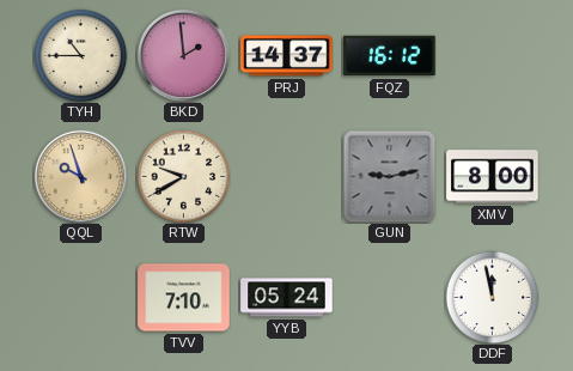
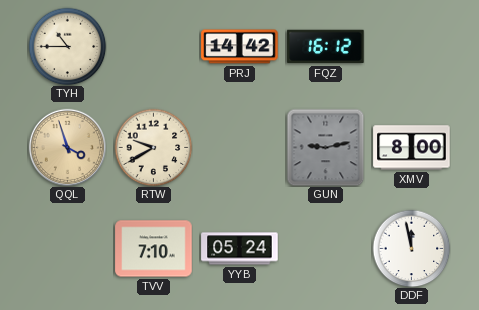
BKD: 1:59 -> none
PRJ: 14:37 -> 14:42
QQL: 9:57 -> 3:57
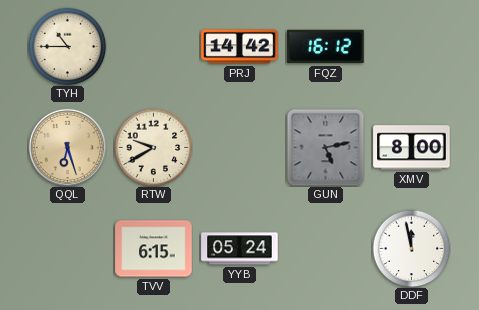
QQL: 3:57 -> 6:27
GUN: 9:13 -> 5:13
TVV: 7:10 -> 6:15
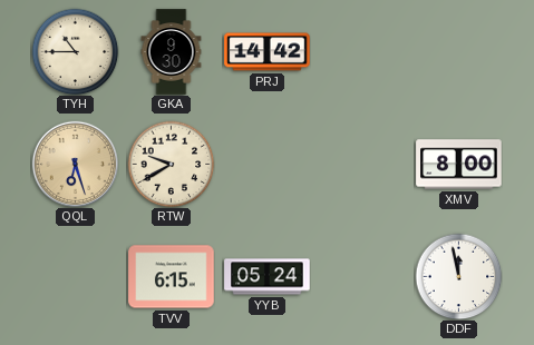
GKA: none -> 9:30
FQZ: 16:12 -> none
GUN: 5:13 -> none
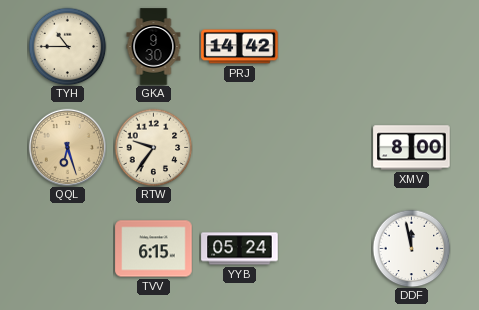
RTW: 9:40 -> 9:36
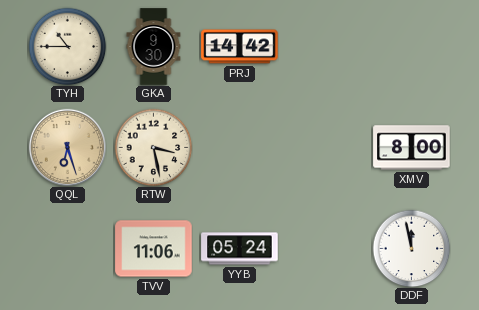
RTW: 9:36 -> 3:28
TVV: 6:15 -> 11:06
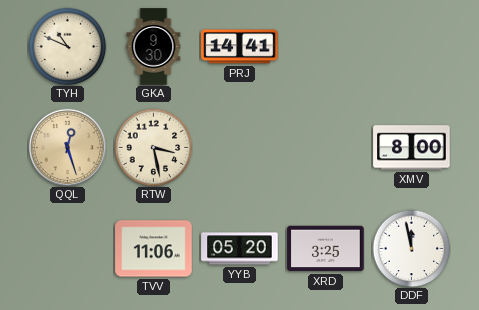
TYH: 10:45 -> 10:49
PRJ: 14:42 -> 14:41
QQL: 6:27 -> 12:27
YYB: 05:24 -> 05:20
XRD: none -> 3:25
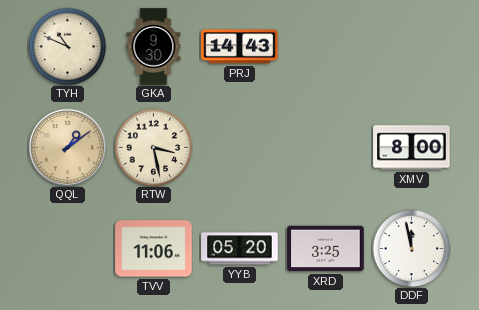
PRJ: 14:41 -> 14:43
QQL: 12:27 -> 1:09
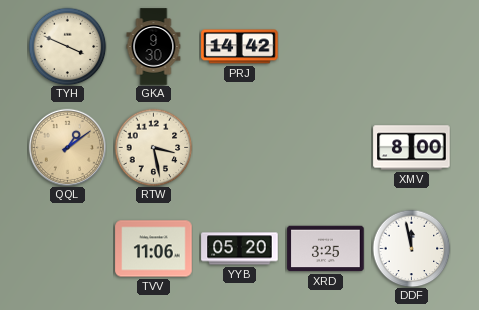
TYH: 10:49 -> 3:49
PRJ: 14:43 -> 14:42
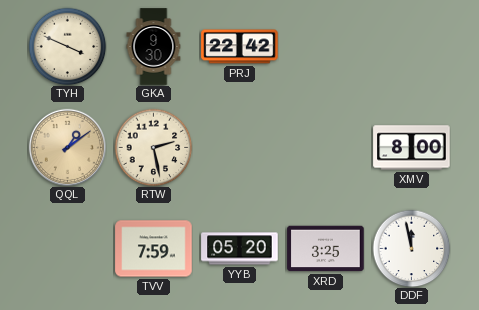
PRJ: 14:42 -> 22:42
RTW: 3:28 -> 2:28
TVV: 11:06 -> 7:59
